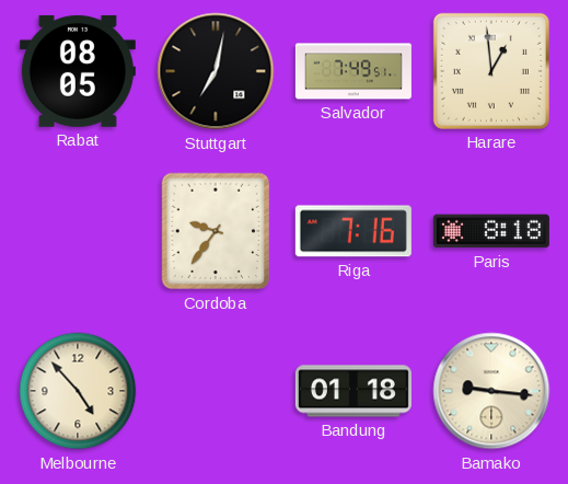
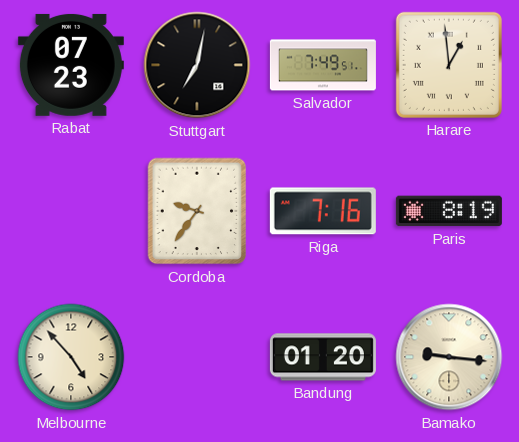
Rabat: 08:05 -> 07:23
Paris: 8:18 -> 8:19
Bandung: 01:18 -> 01:20
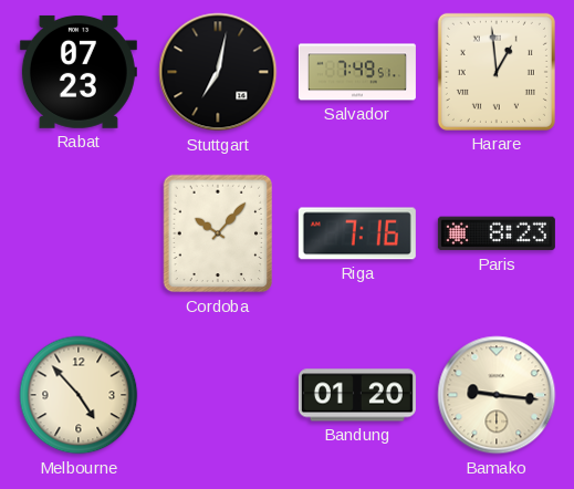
Cordoba: 9:36 -> 10:07
Paris: 8:19 -> 8:23
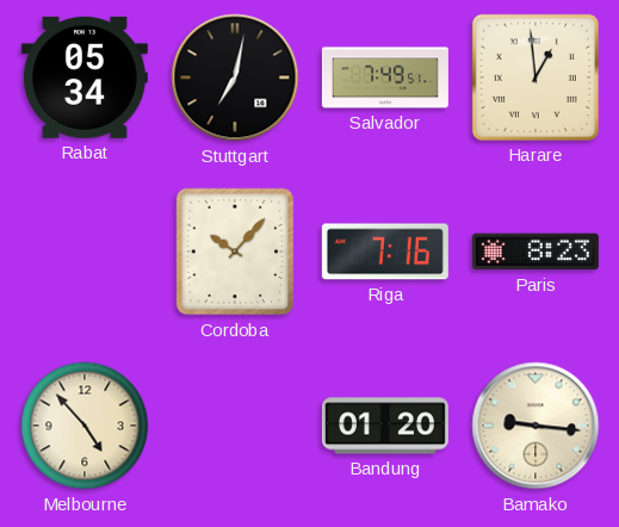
Rabat: 07:23 -> 05:34
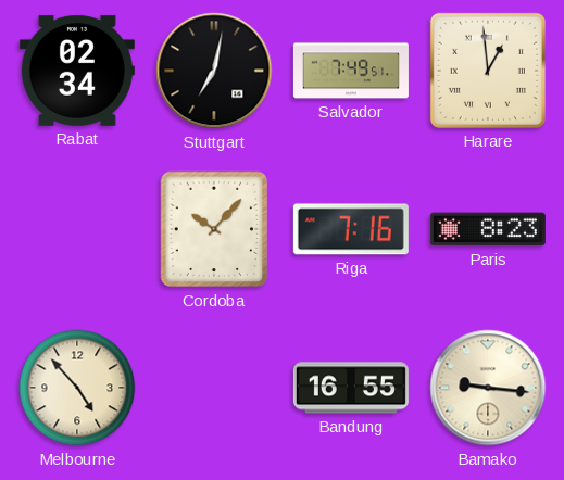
Rabat: 05:34 -> 02:34
Bandung: 01:20 -> 16:55
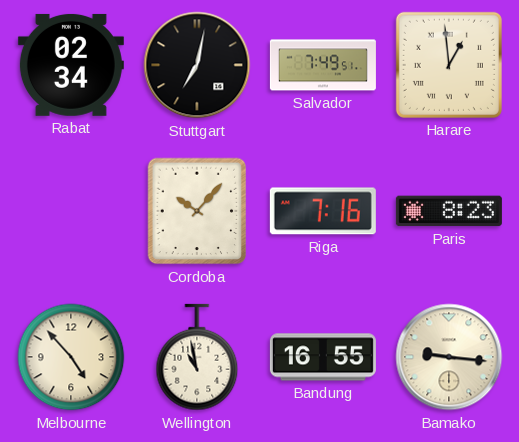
Wellington: none -> 10:58
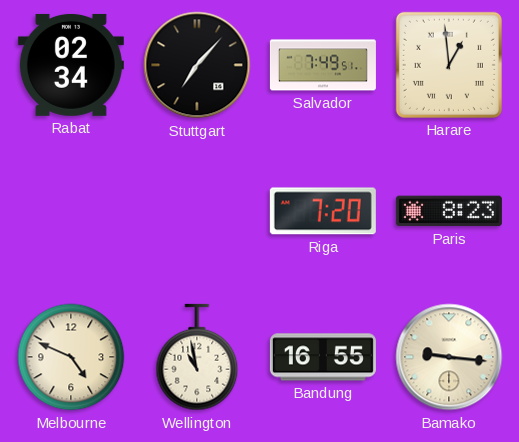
Stuttgart: 7:02 -> 7:07
Cordoba: 10:07 -> none
Riga: 7:16 -> 7:20
Melbourne: 4:53 -> 4:49
